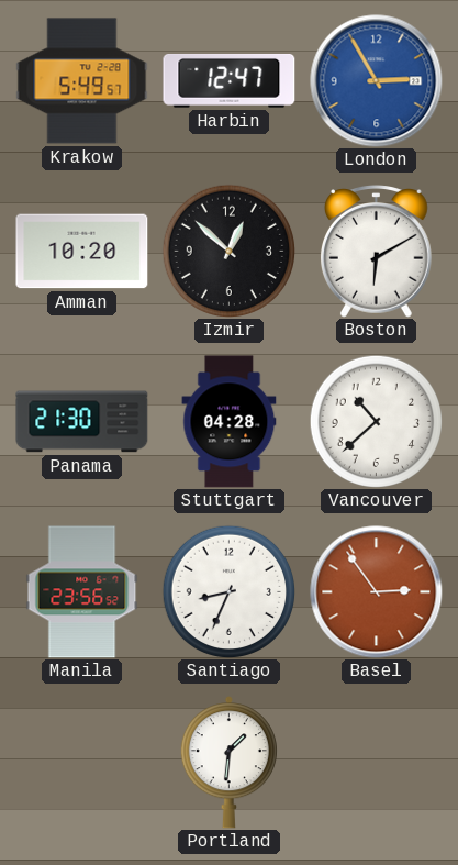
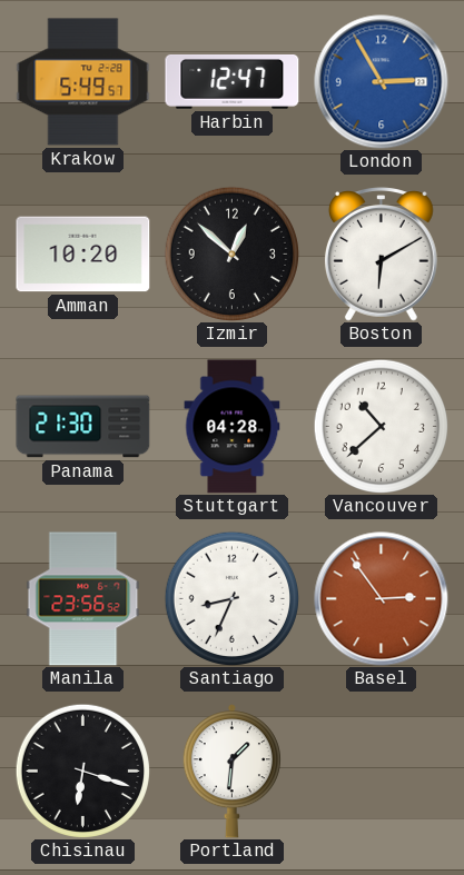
Chisinau: none -> 6:18
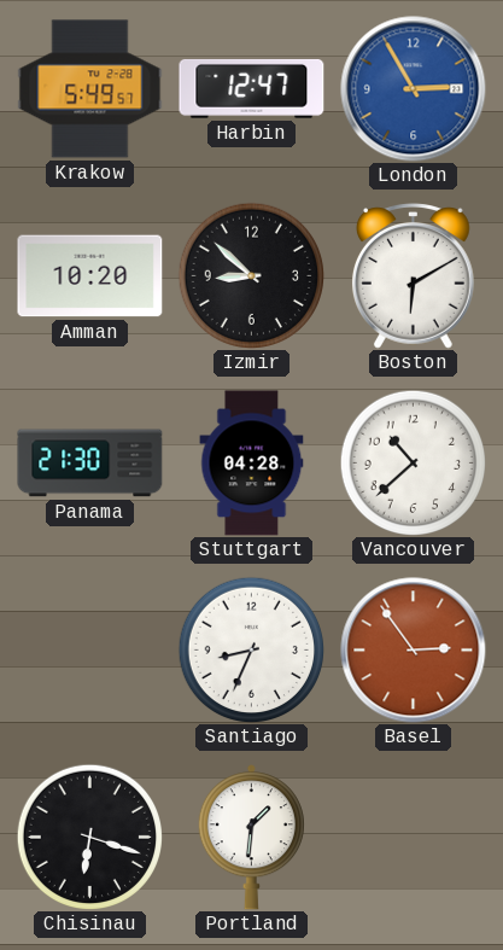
Izmir: 12:52 -> 8:52
Manila: 23:56 -> none
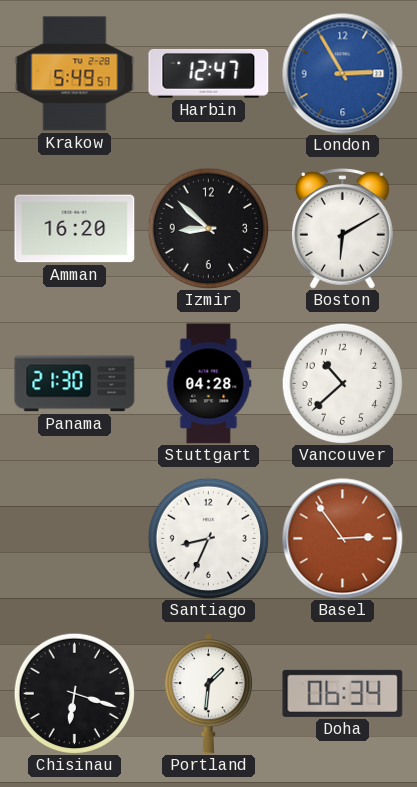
Amman: 10:20 -> 16:20
Doha: none -> 06:34
